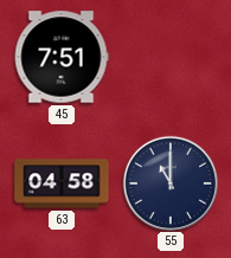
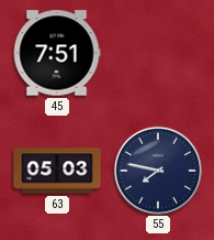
63: 04:58 -> 05:03
55: 11:00 -> 7:47
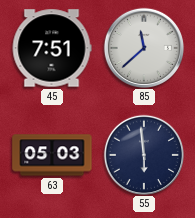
85: none -> 11:38
55: 7:47 -> 5:59
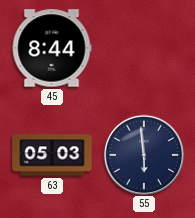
45: 7:51 -> 8:44
85: 11:38 -> none
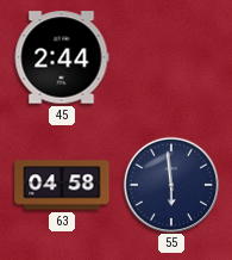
45: 8:44 -> 2:44
63: 05:03 -> 04:58
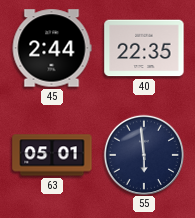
40: none -> 22:35
63: 04:58 -> 05:01
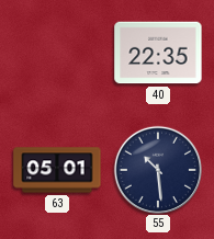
45: 2:44 -> none
55: 5:59 -> 10:29
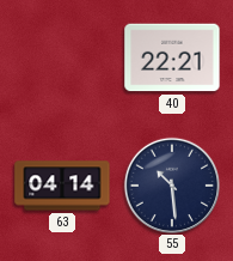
40: 22:35 -> 22:21
63: 05:01 -> 04:14
